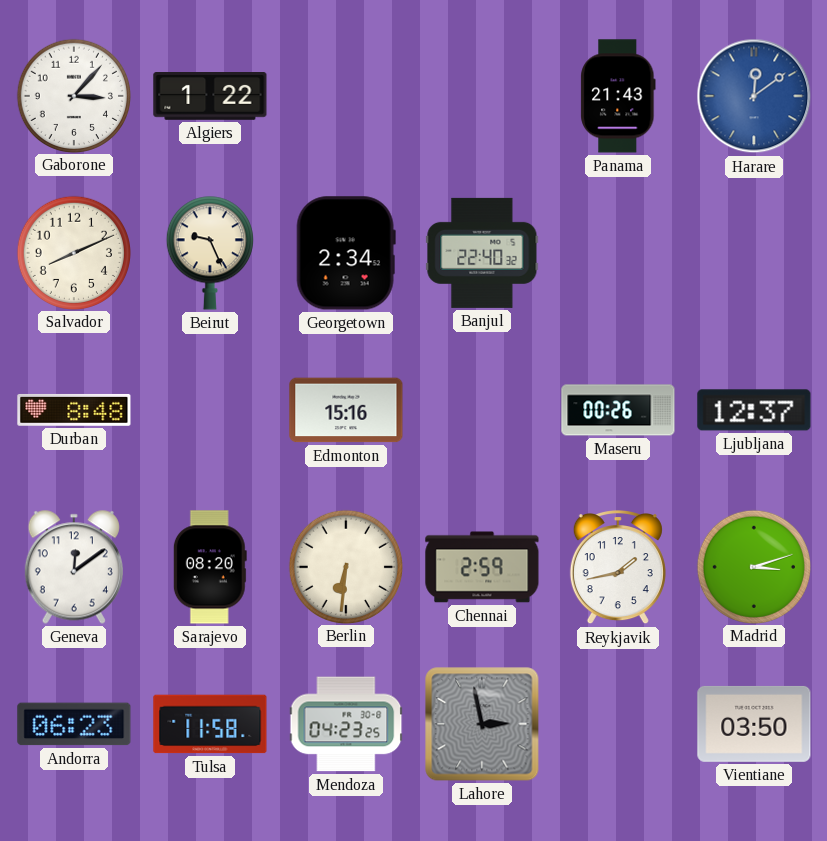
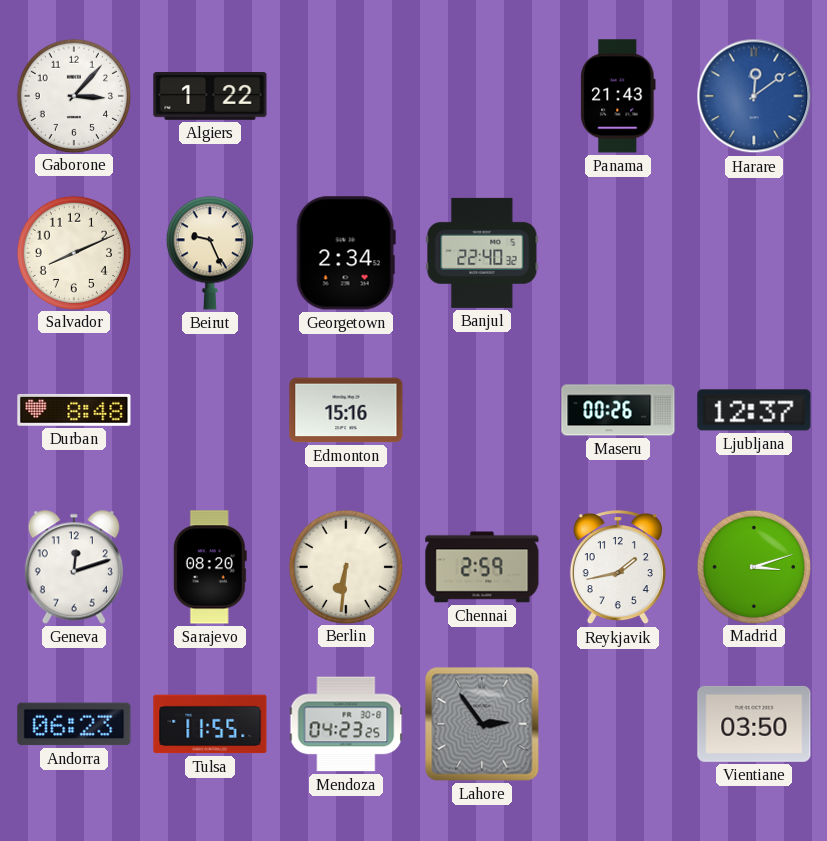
Geneva: 12:09 -> 12:12
Tulsa: 11:58 -> 11:55
Lahore: 2:58 -> 2:54
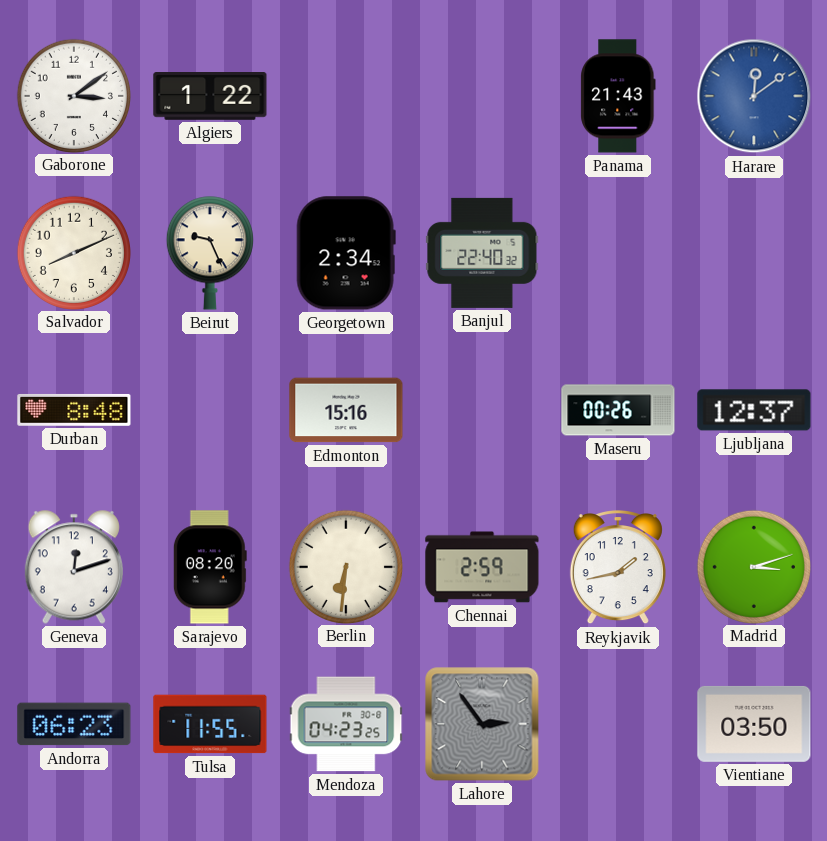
Gaborone: 3:07 -> 3:09
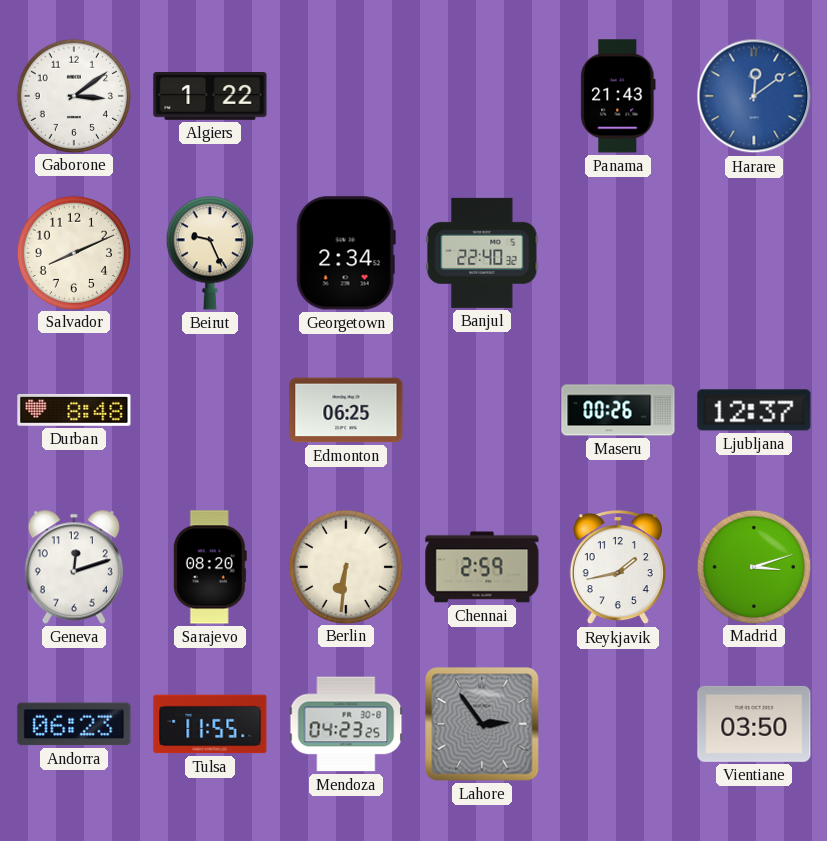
Edmonton: 15:16 -> 06:25
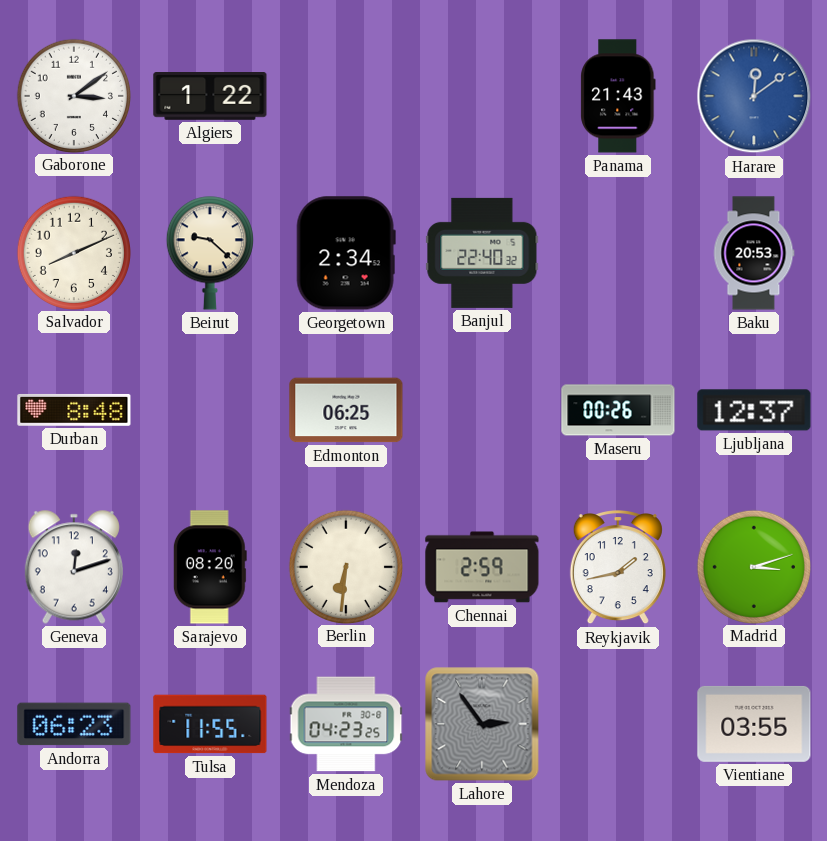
Beirut: 9:26 -> 9:22
Baku: none -> 20:53
Vientiane: 03:50 -> 03:55
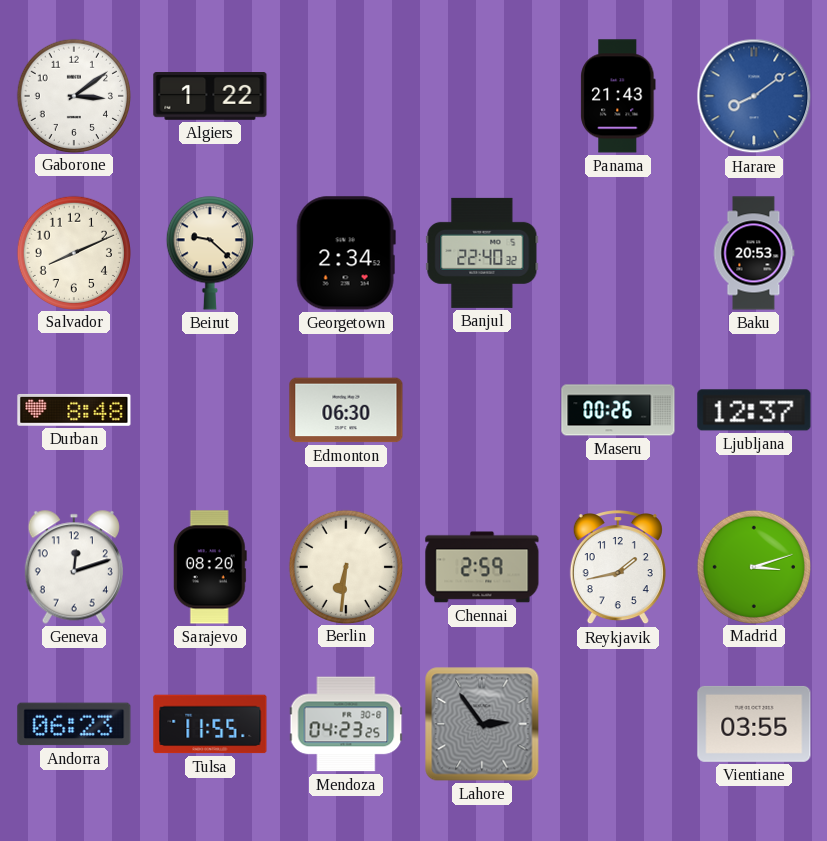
Harare: 12:09 -> 8:09
Edmonton: 06:25 -> 06:30
